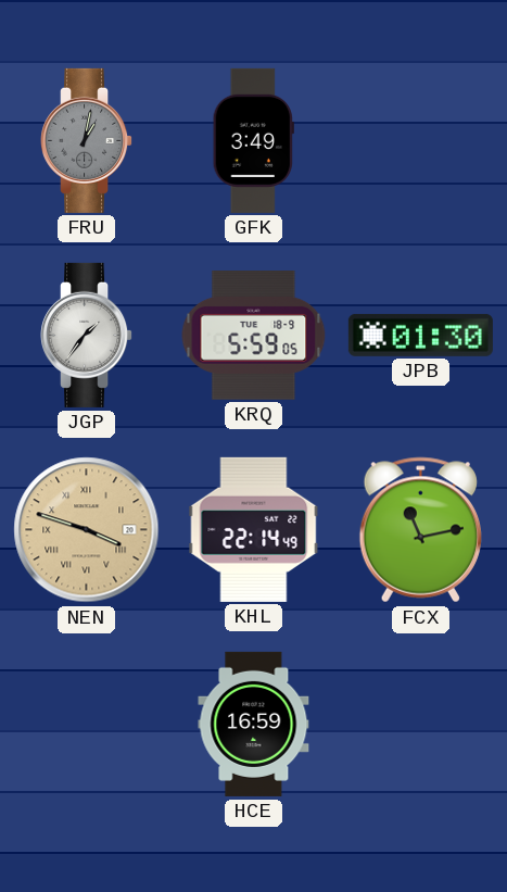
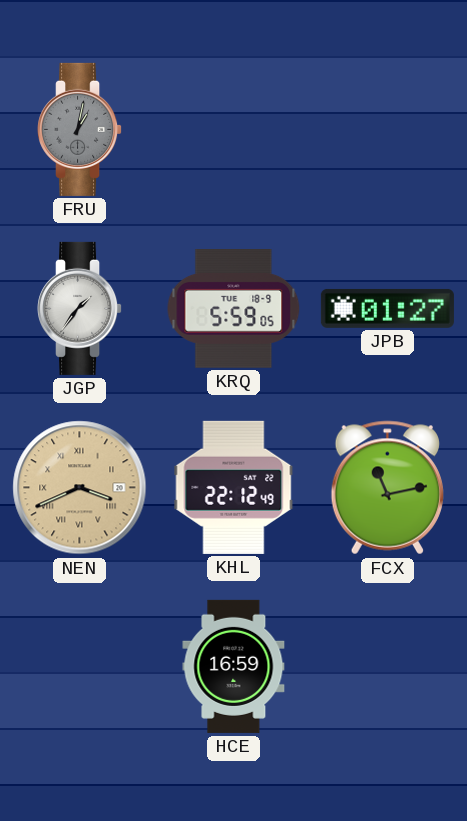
GFK: 3:49 -> none
JPB: 01:30 -> 01:27
NEN: 3:48 -> 3:41
KHL: 22:14 -> 22:12
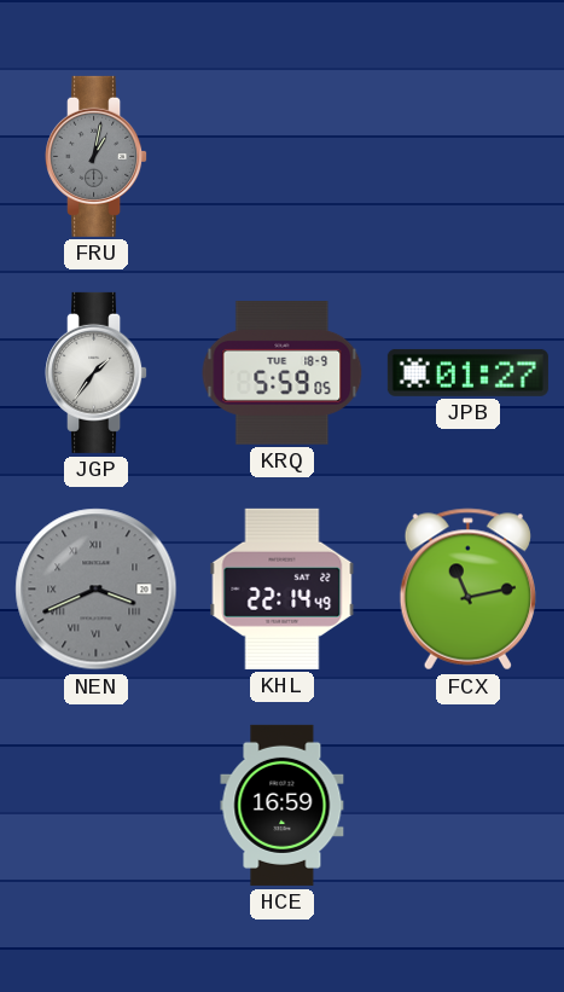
NEN dial: champagne -> grey
KHL: 22:12 -> 22:14
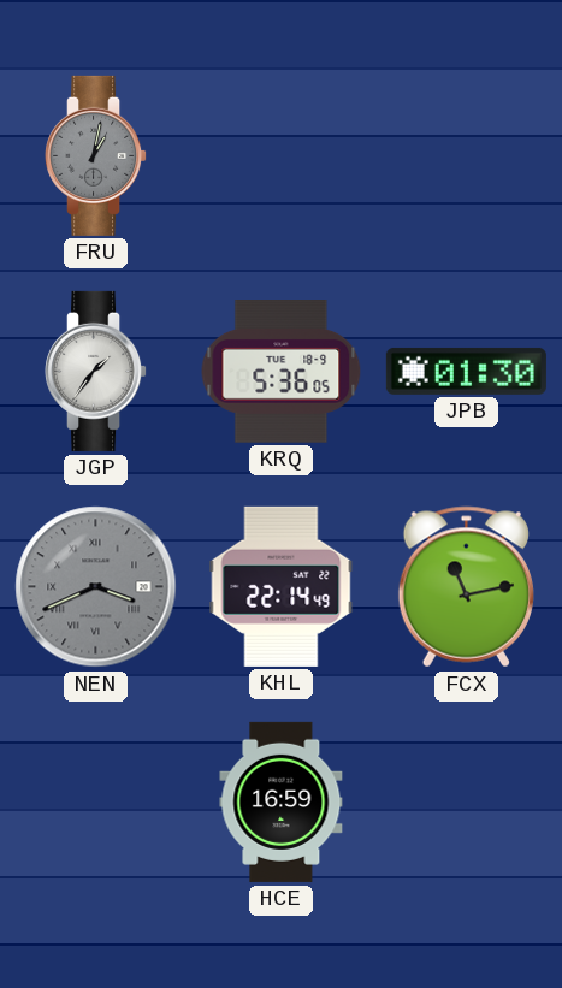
KRQ: 5:59 -> 5:36
JPB: 01:27 -> 01:30
